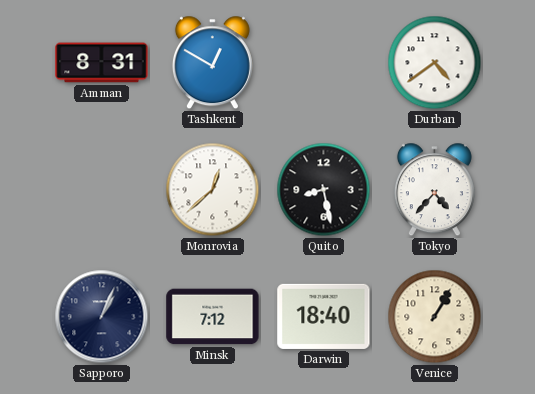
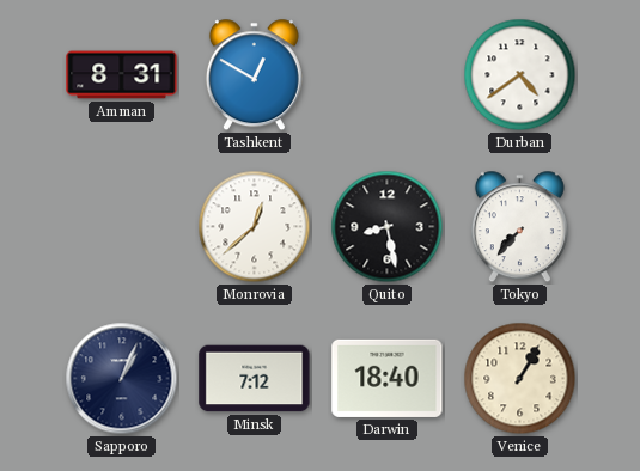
Tokyo: 4:37 -> 7:37
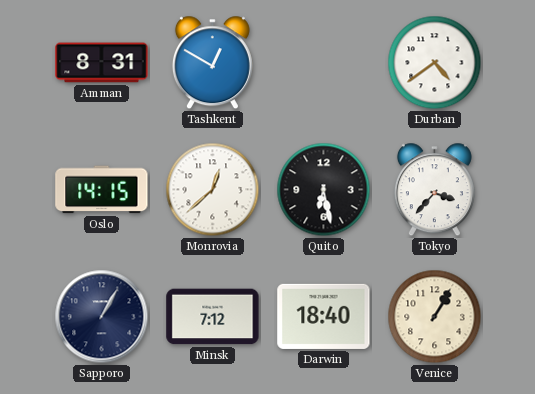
Oslo: none -> 14:15
Quito: 8:28 -> 6:28
Tokyo: 7:37 -> 3:37
Sapporo: 1:04 -> 1:05
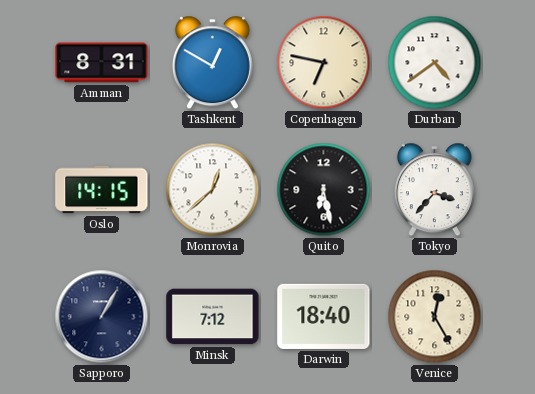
Copenhagen: none -> 6:47
Venice: 1:05 -> 12:25
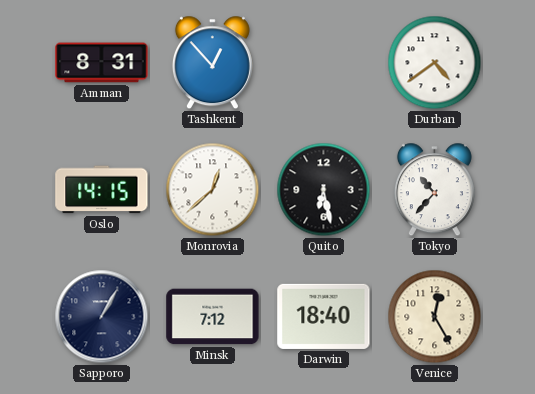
Tashkent: 12:50 -> 12:53
Copenhagen: 6:47 -> none
Tokyo: 3:37 -> 10:37
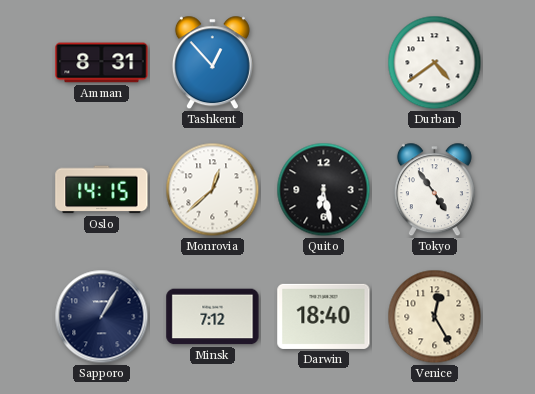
Tokyo: 10:37 -> 4:54
